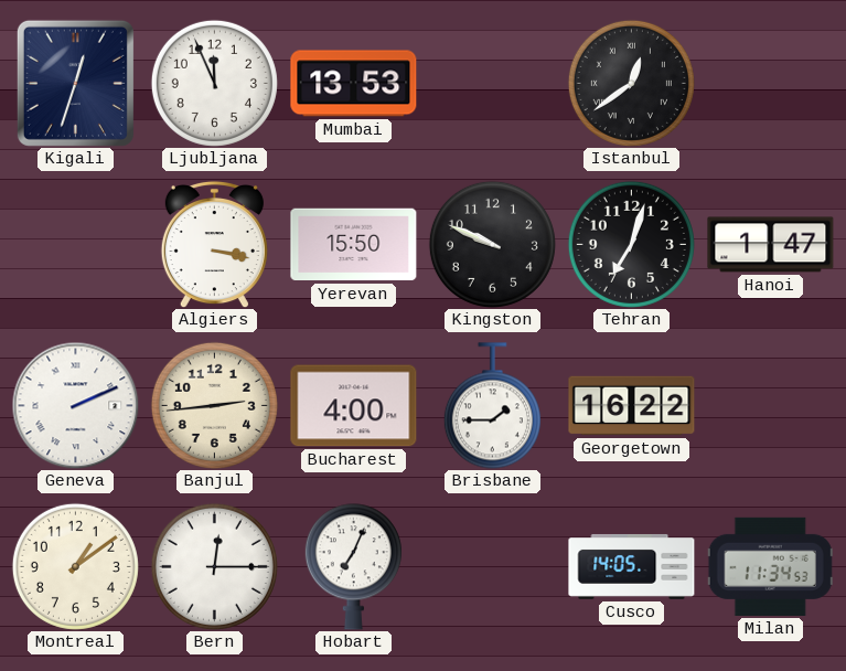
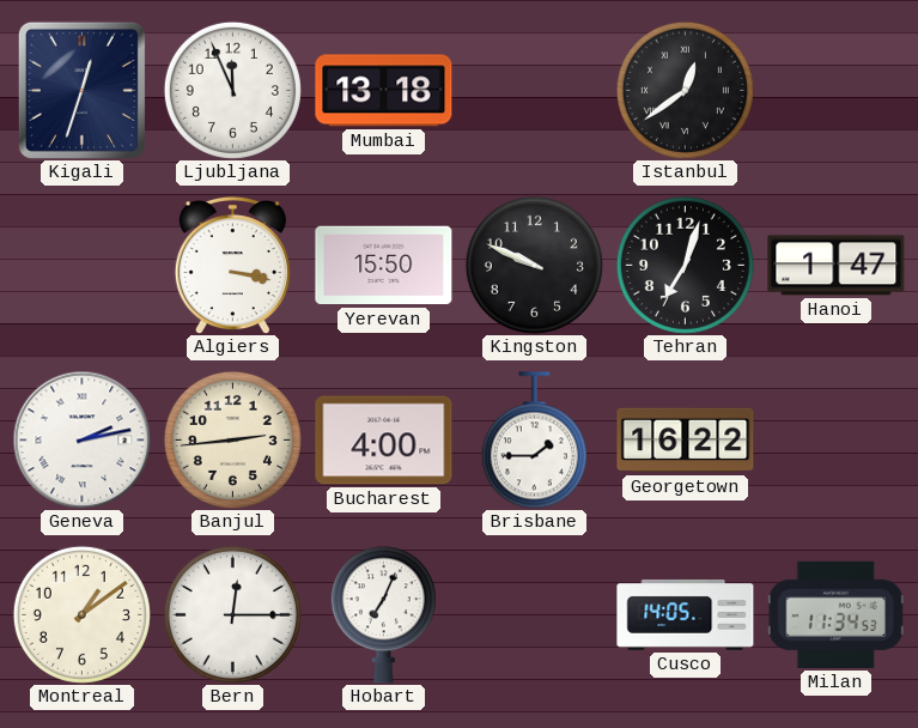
Mumbai: 13:53 -> 13:18
Geneva: 2:11 -> 2:13
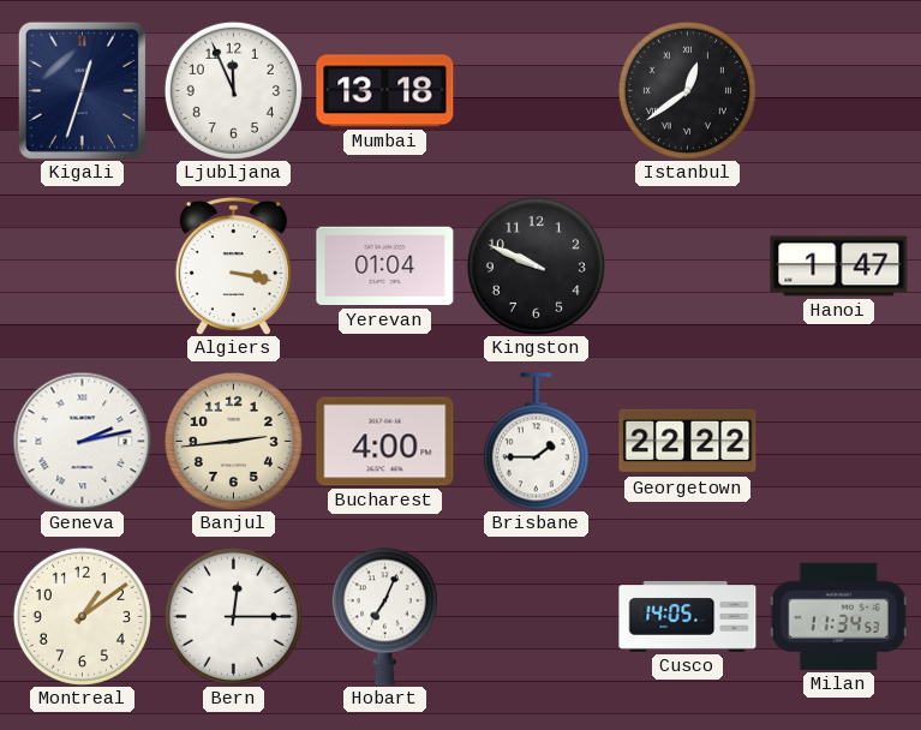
Yerevan: 15:50 -> 01:04
Tehran: 7:03 -> none
Georgetown: 16:22 -> 22:22
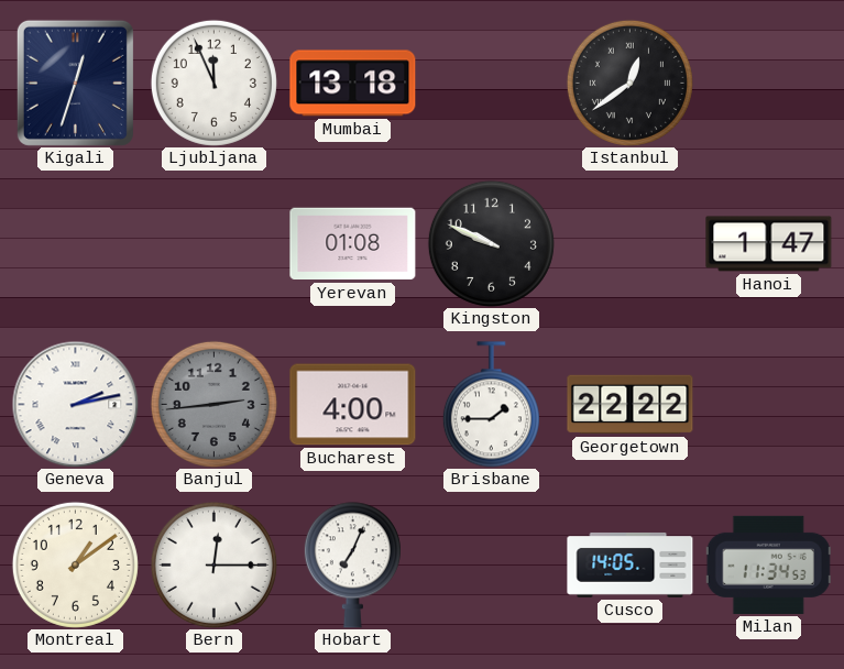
Algiers: 3:17 -> none
Yerevan: 01:04 -> 01:08
Banjul dial: cream -> grey
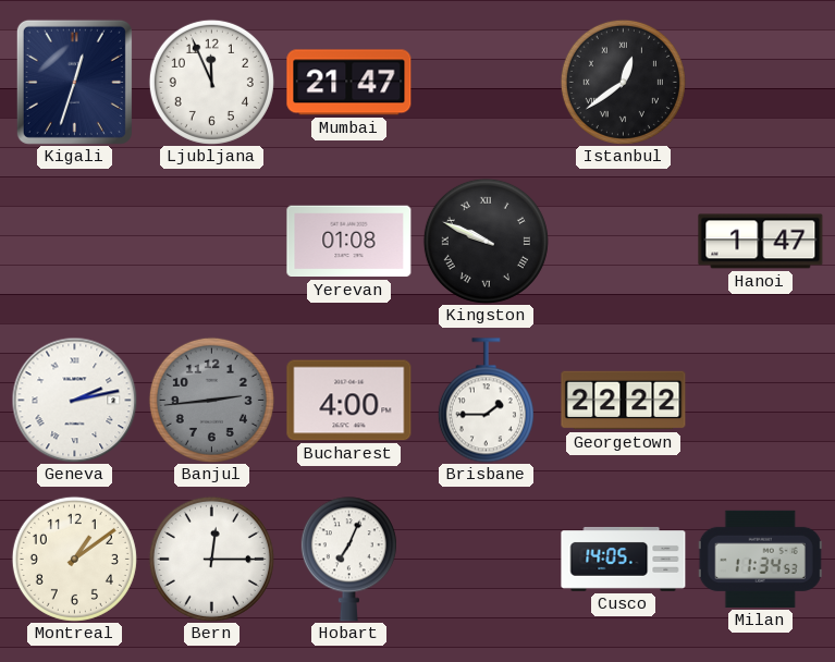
Mumbai: 13:18 -> 21:47
Kingston numerals: Arabic -> Roman
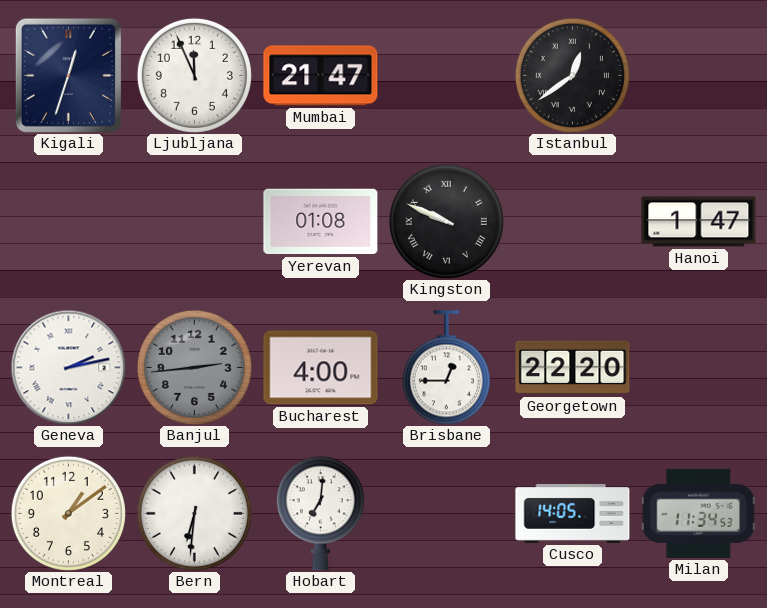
Brisbane: 1:45 -> 12:45
Georgetown: 22:22 -> 22:20
Bern: 12:15 -> 6:31
Hobart: 7:04 -> 7:01
